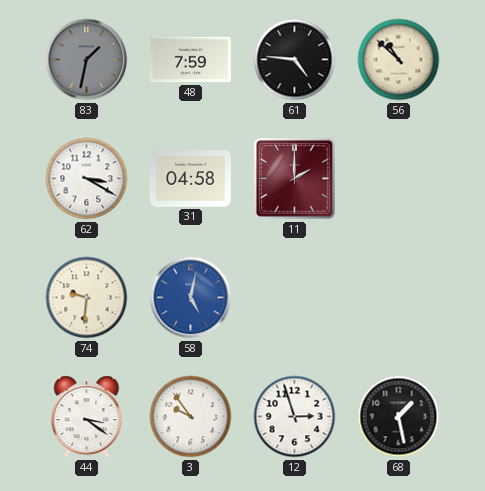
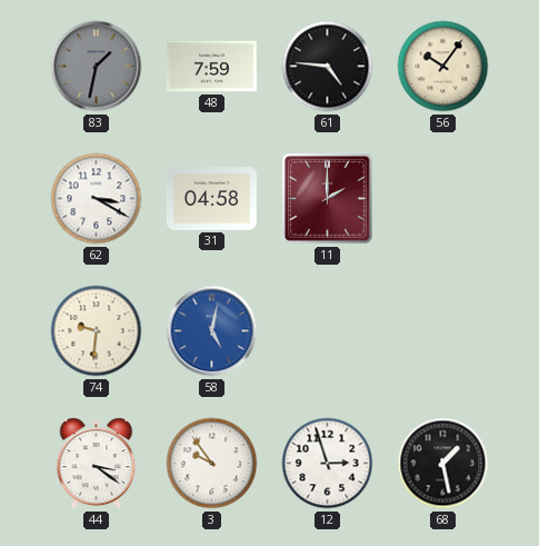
56: 10:52 -> 10:06
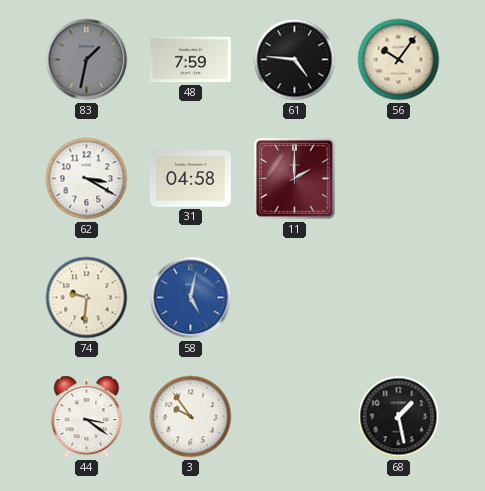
12: 2:57 -> none
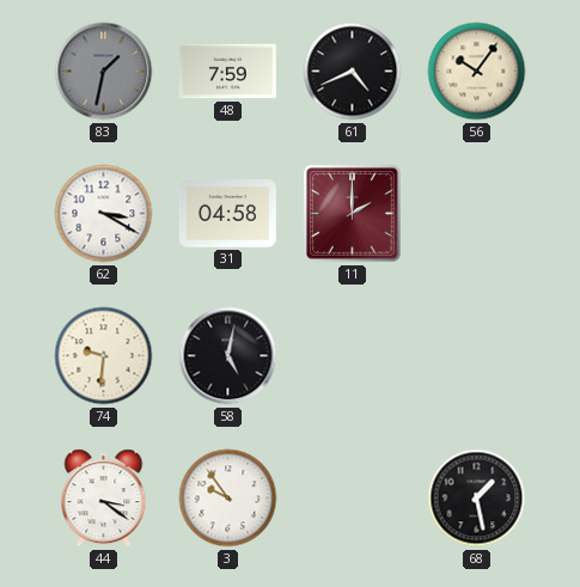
61: 4:46 -> 4:41
58 dial: blue -> black
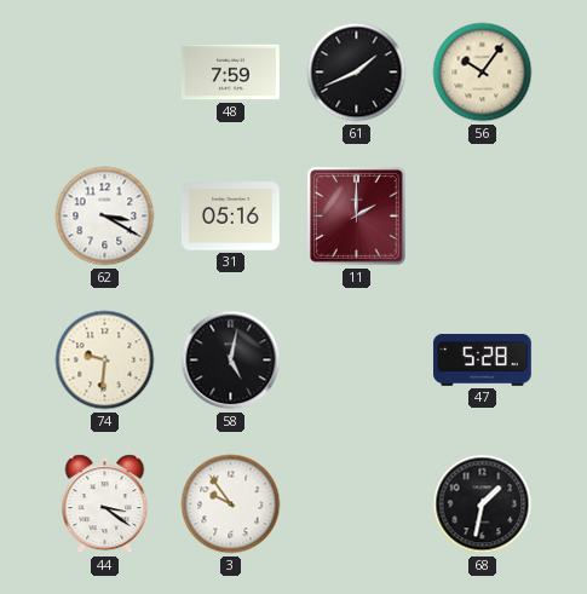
83: 1:32 -> none
61: 4:41 -> 1:41
31: 04:58 -> 05:16
47: none -> 5:28
68: 1:28 -> 1:32
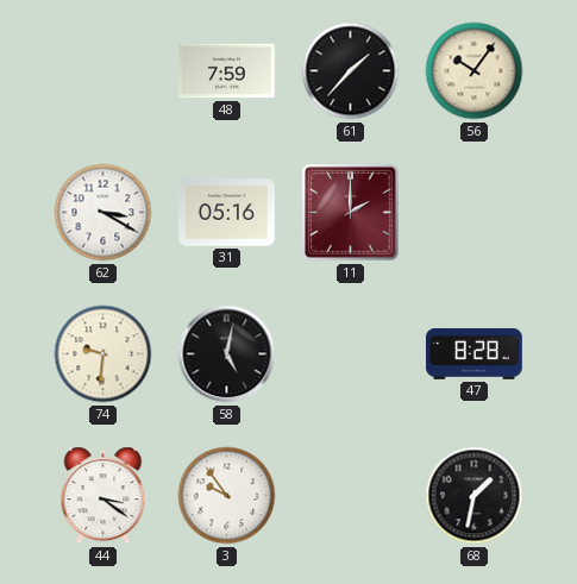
61: 1:41 -> 1:37
47: 5:28 -> 8:28
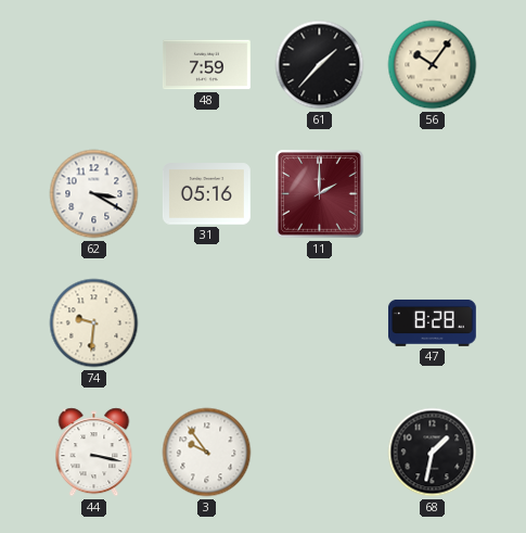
58: 5:02 -> none
44: 3:21 -> 3:17
